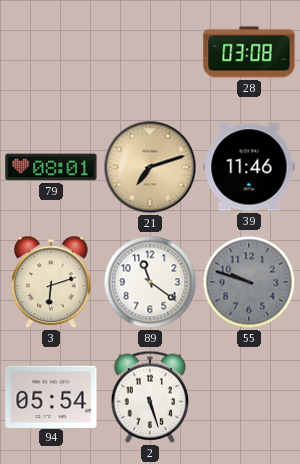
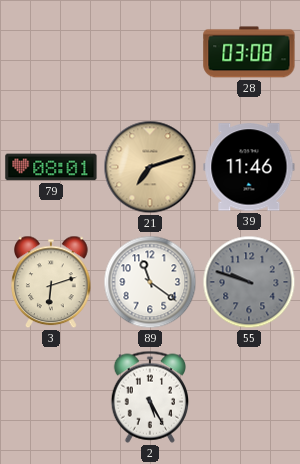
94: 05:54 -> none
2: 5:27 -> 5:25
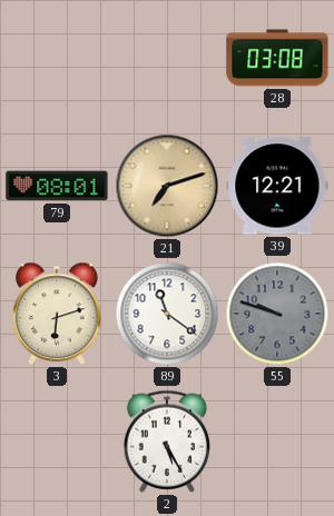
39: 11:46 -> 12:21
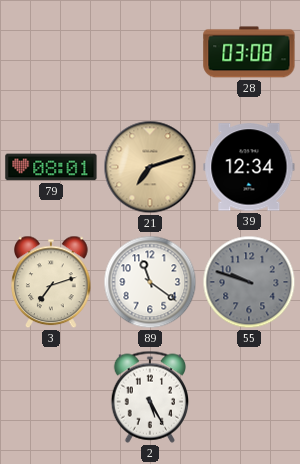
39: 12:21 -> 12:34
3: 6:12 -> 7:12
